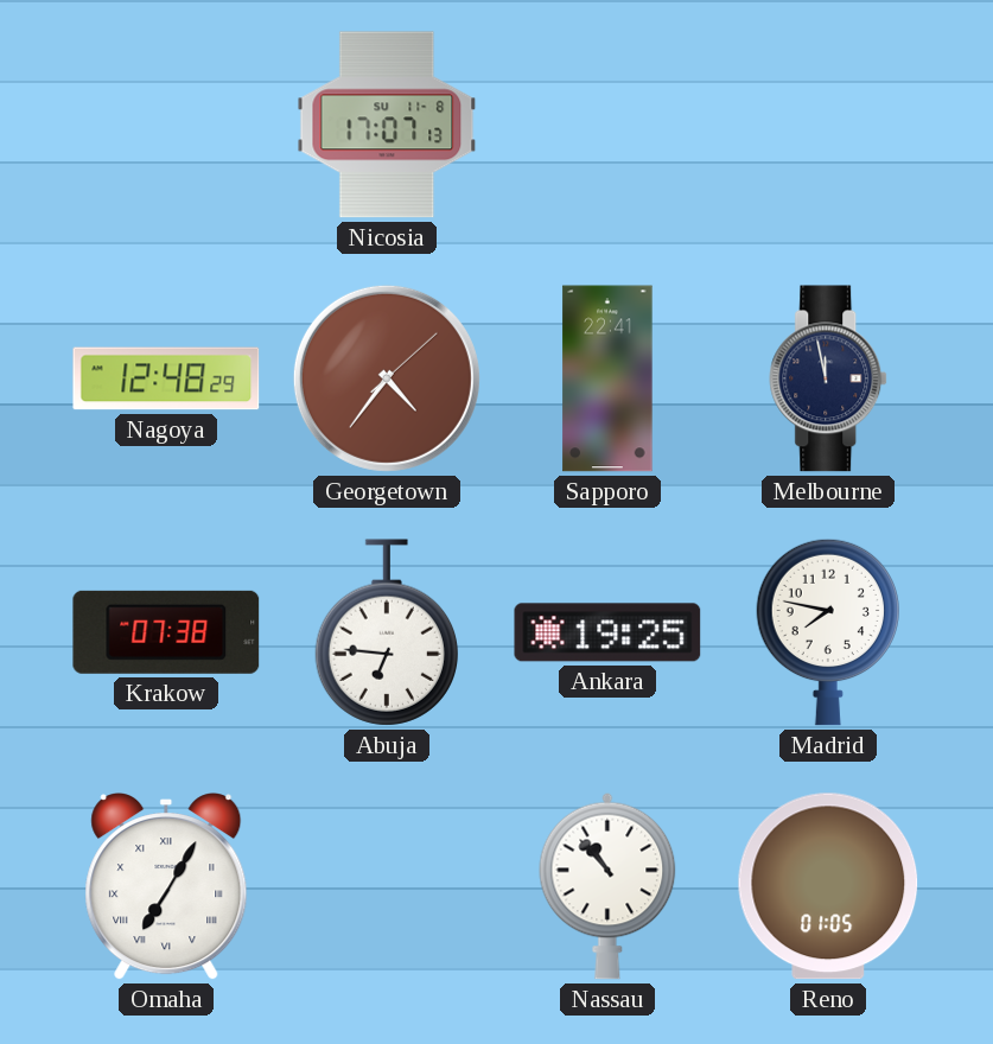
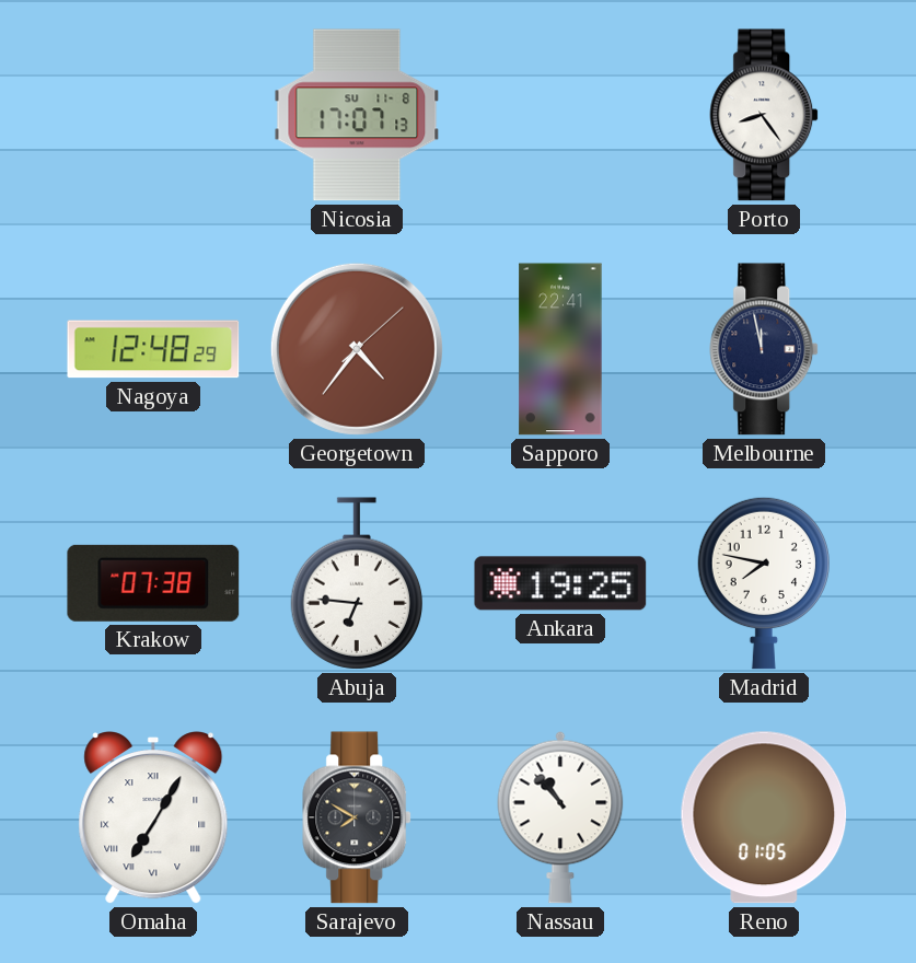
Porto: none -> 8:24
Sarajevo: none -> 7:50
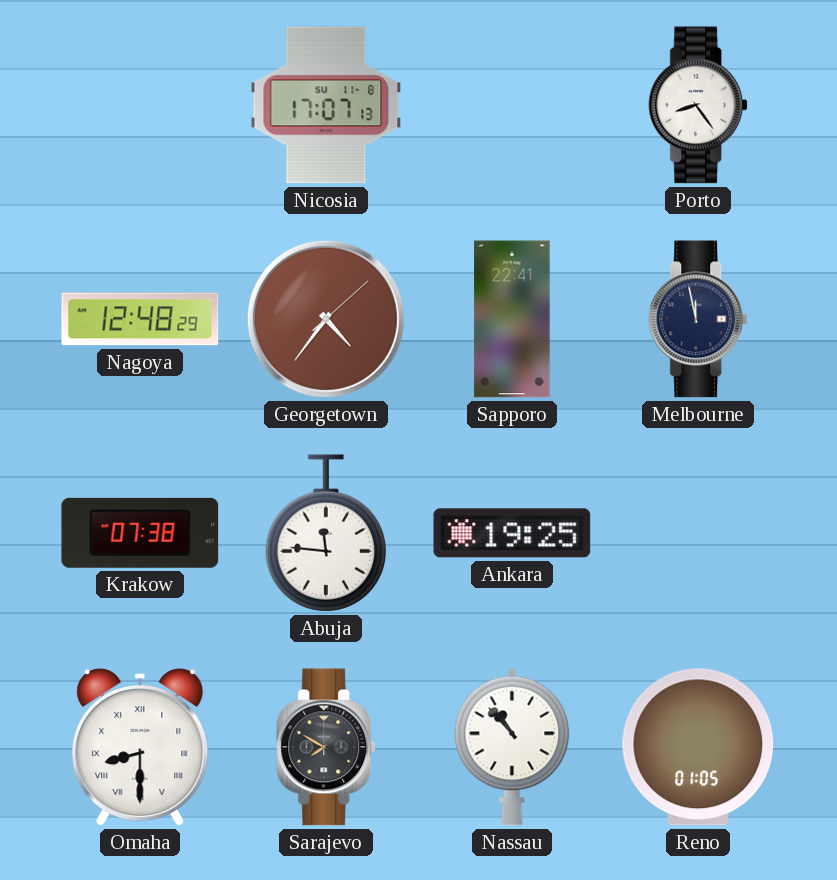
Abuja: 6:46 -> 11:46
Madrid: 7:47 -> none
Omaha: 7:05 -> 8:30
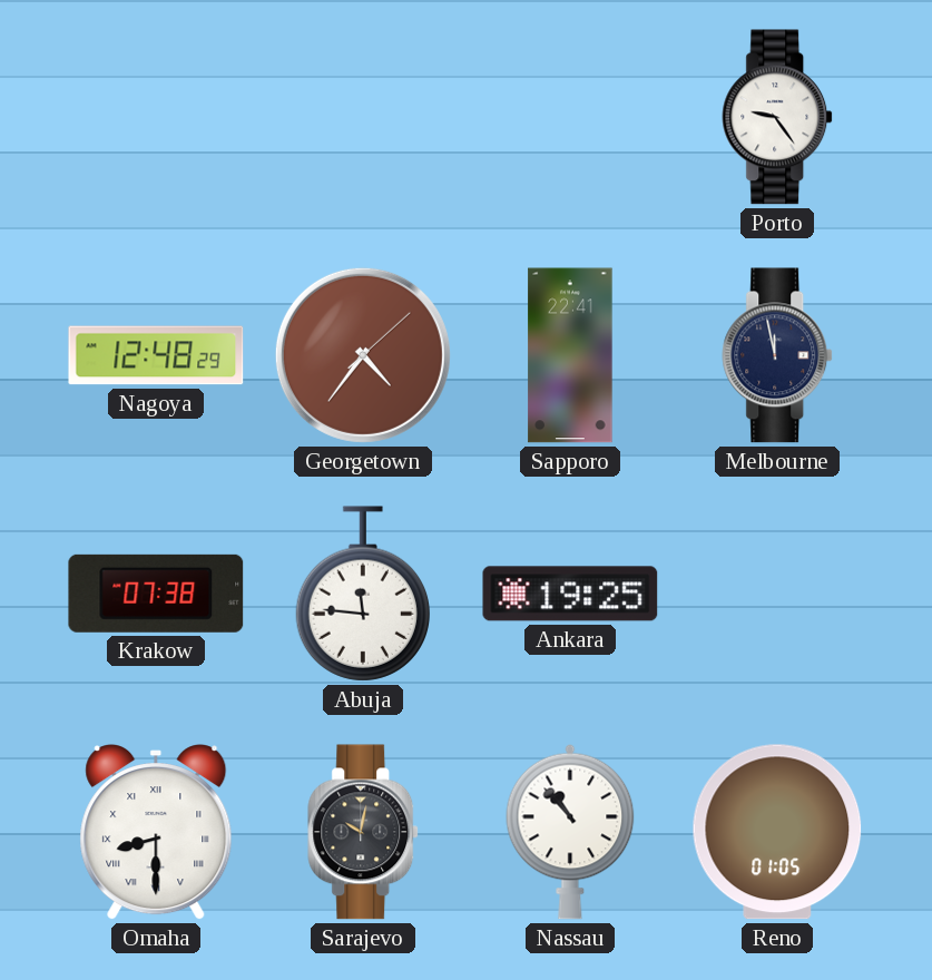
Nicosia: 17:07 -> none
Porto: 8:24 -> 9:24
Sarajevo: 7:50 -> 10:02
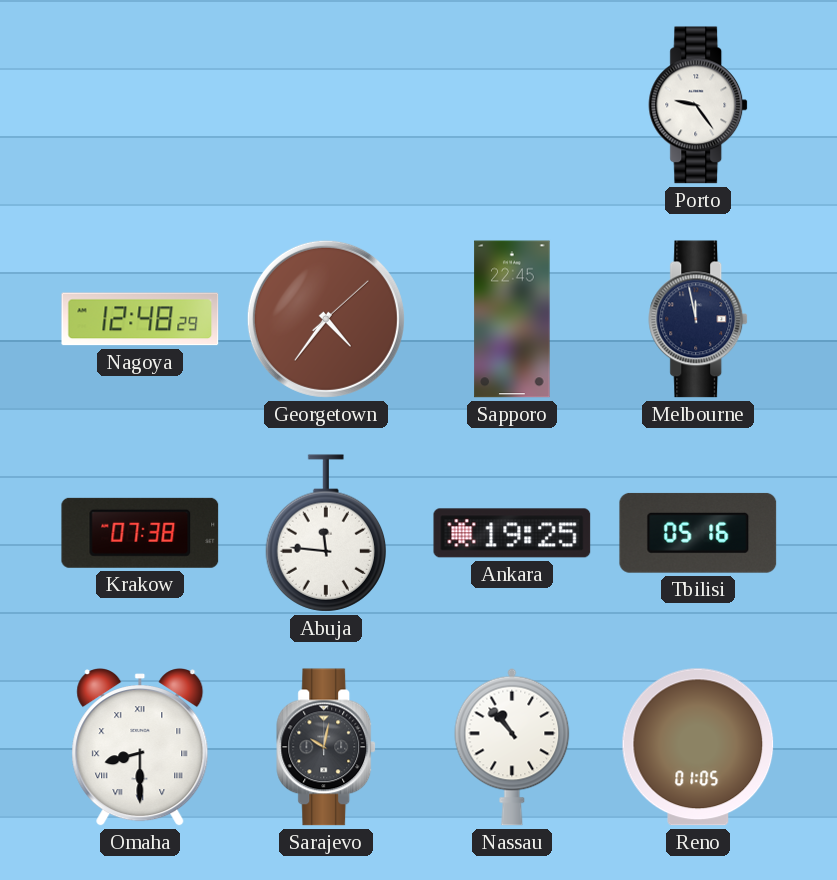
Sapporo: 22:41 -> 22:45
Tbilisi: none -> 05:16
